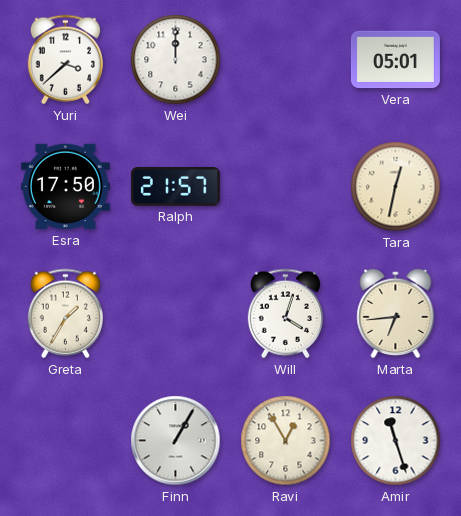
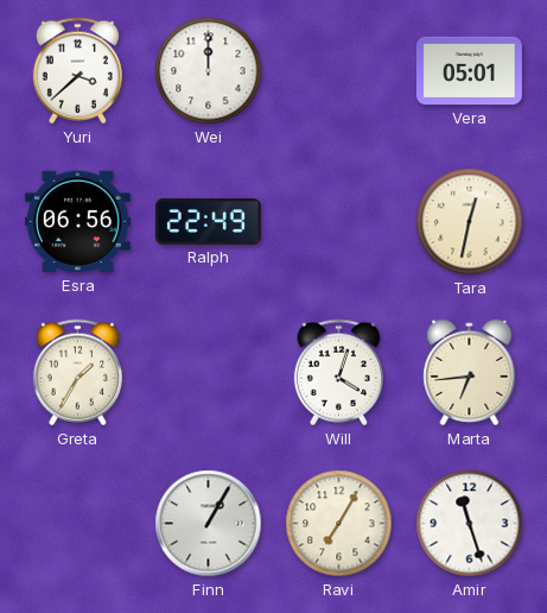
Esra: 17:50 -> 06:56
Ralph: 21:57 -> 22:49
Ravi: 12:55 -> 7:05
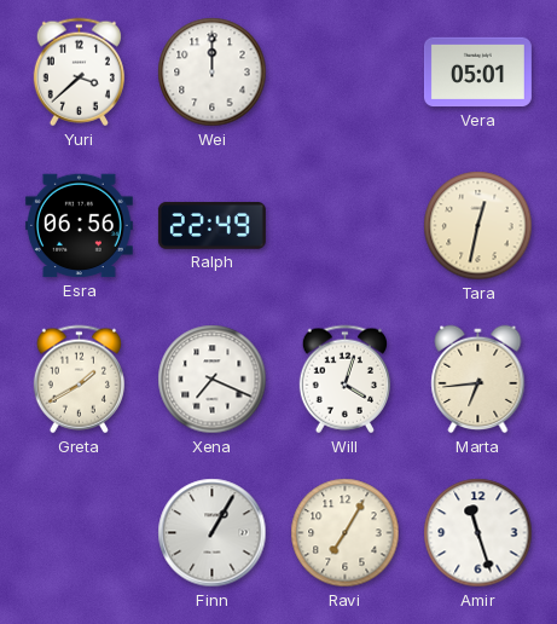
Greta: 1:35 -> 1:40
Xena: none -> 7:19
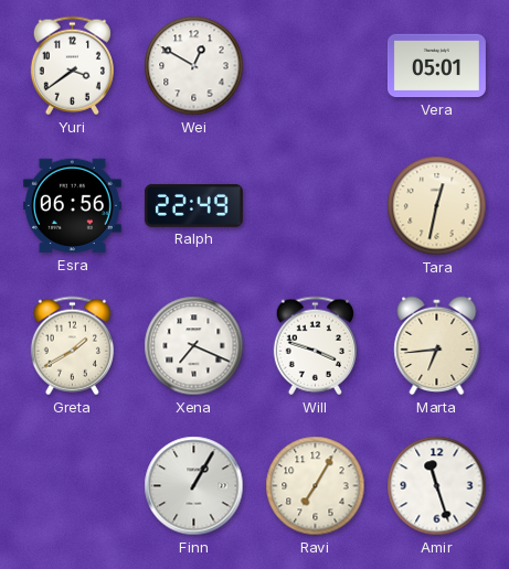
Yuri: 3:38 -> 3:39
Wei: 12:00 -> 12:50
Will: 4:03 -> 3:48
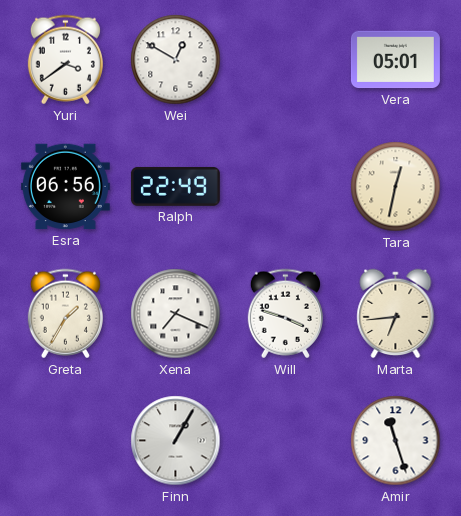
Greta: 1:40 -> 1:35
Ravi: 7:05 -> none
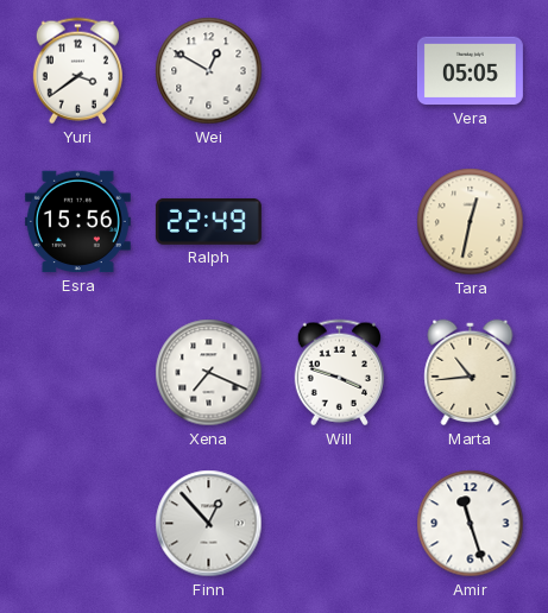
Vera: 05:01 -> 05:05
Esra: 06:56 -> 15:56
Greta: 1:35 -> none
Marta: 6:44 -> 10:44
Finn: 1:05 -> 12:53
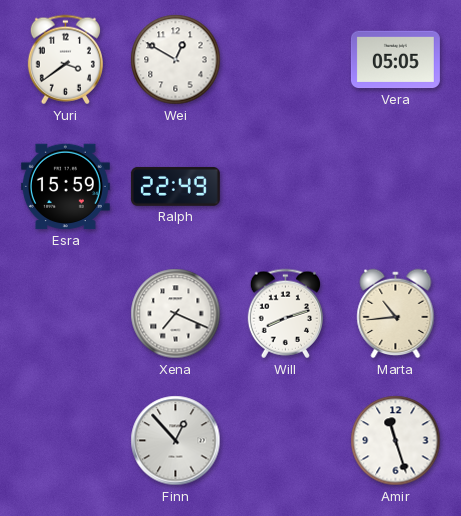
Esra: 15:56 -> 15:59
Tara: 12:32 -> none
Will: 3:48 -> 8:12
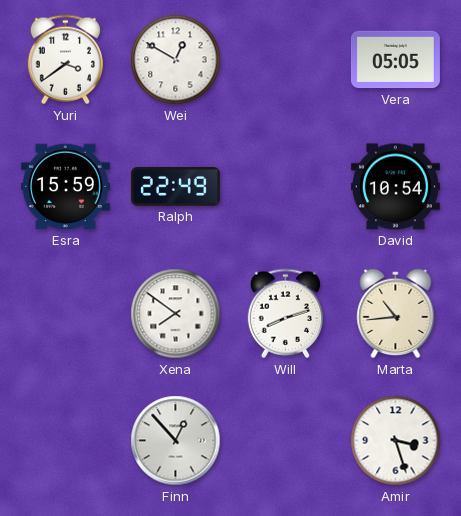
David: none -> 10:54
Xena: 7:19 -> 7:51
Amir: 11:27 -> 3:27
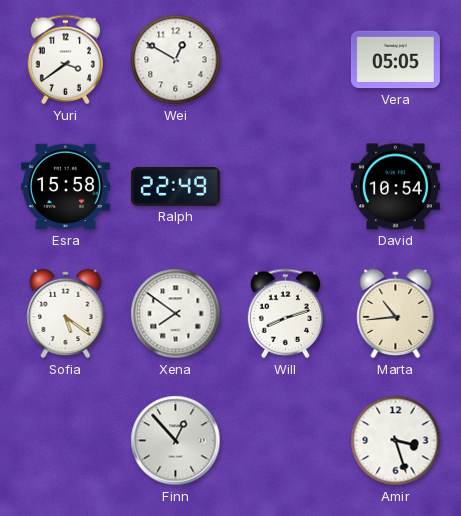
Esra: 15:59 -> 15:58
Sofia: none -> 5:21
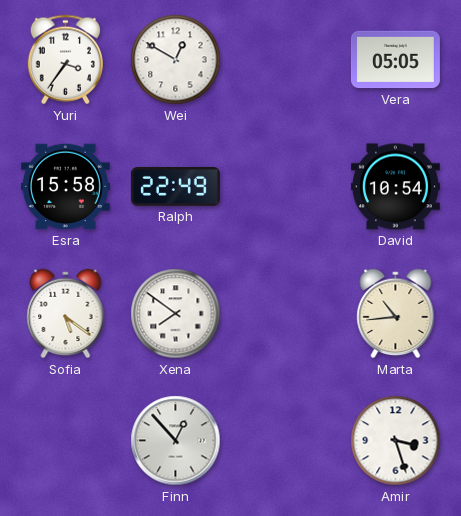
Yuri: 3:39 -> 3:36
Will: 8:12 -> none
